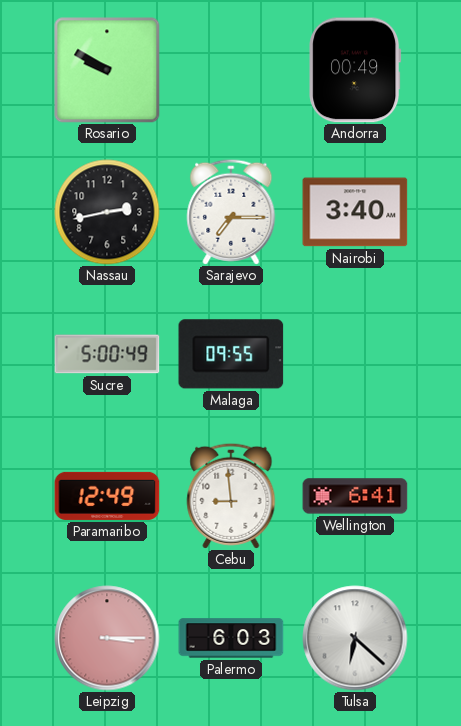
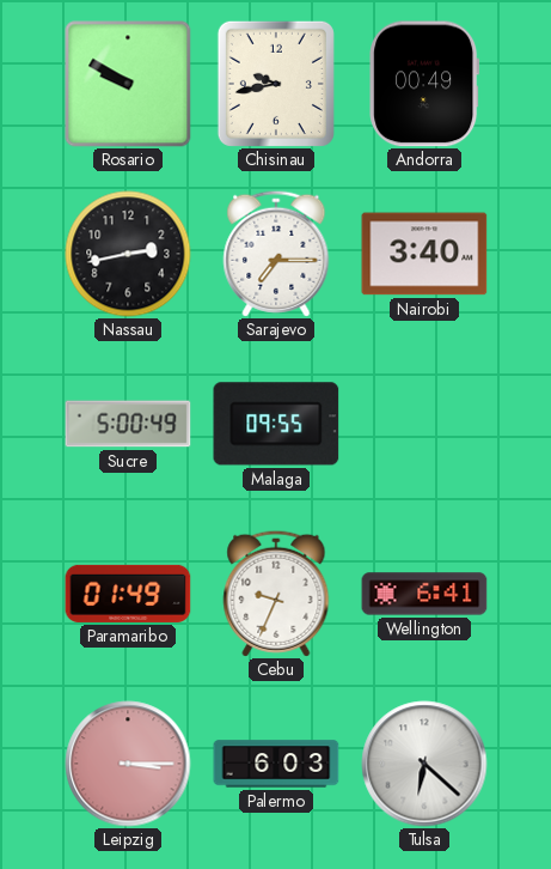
Chisinau: none -> 9:43
Paramaribo: 12:49 -> 01:49
Cebu: 8:59 -> 9:34
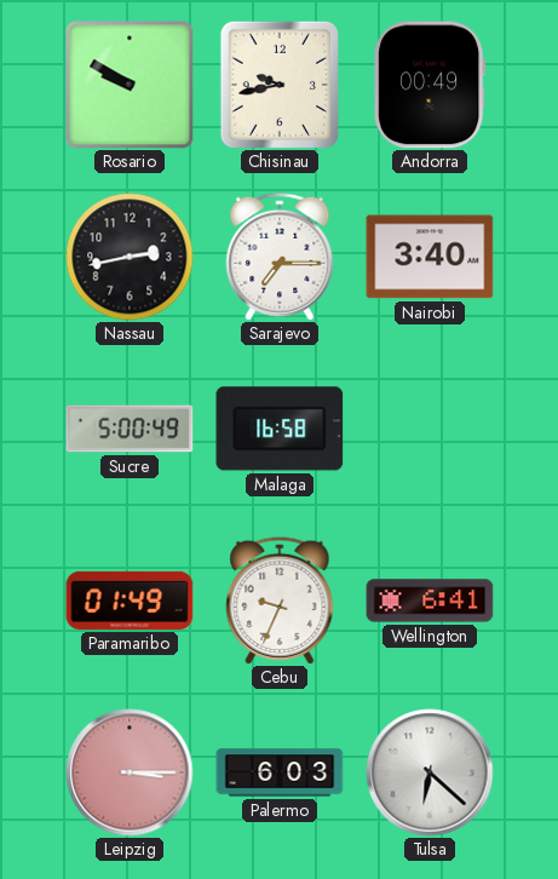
Malaga: 09:55 -> 16:58
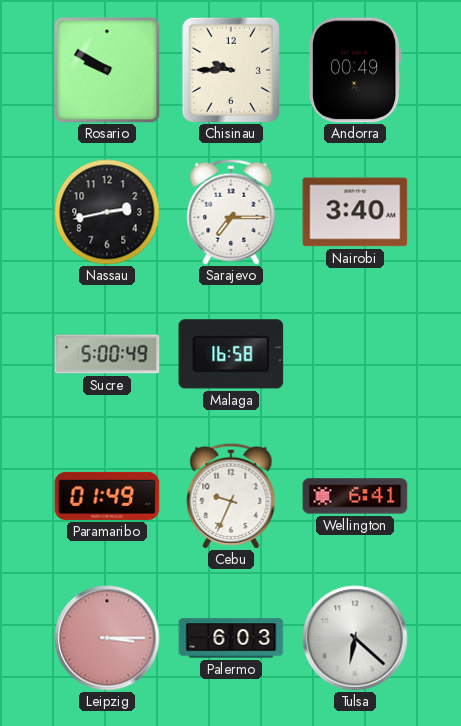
Chisinau: 9:43 -> 9:45
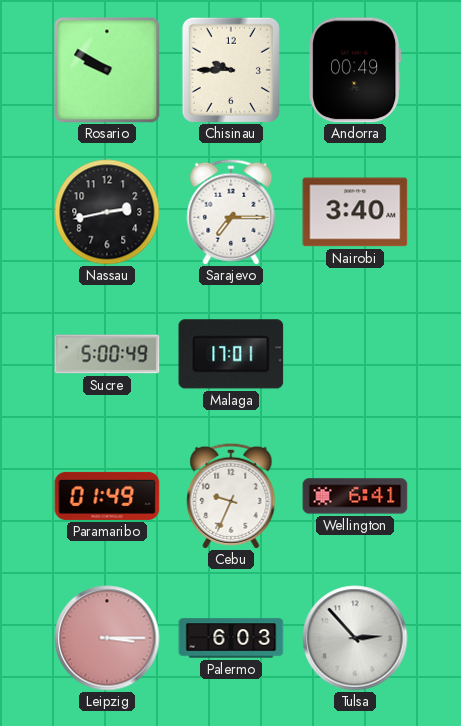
Malaga: 16:58 -> 17:01
Tulsa: 6:22 -> 2:53
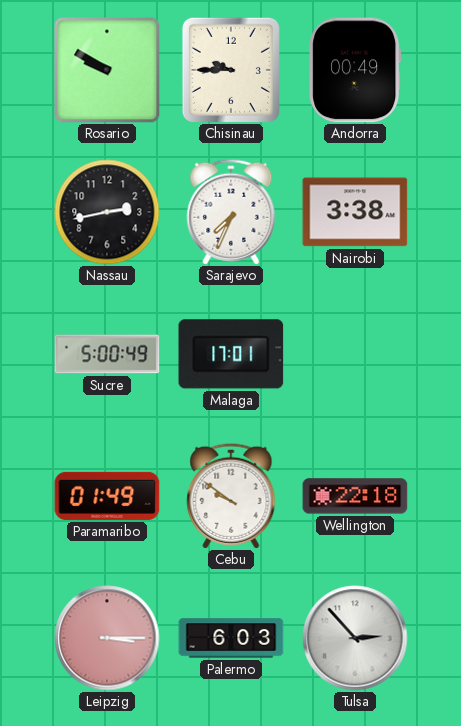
Sarajevo: 7:15 -> 7:34
Nairobi: 3:40 -> 3:38
Cebu: 9:34 -> 9:51
Wellington: 6:41 -> 22:18
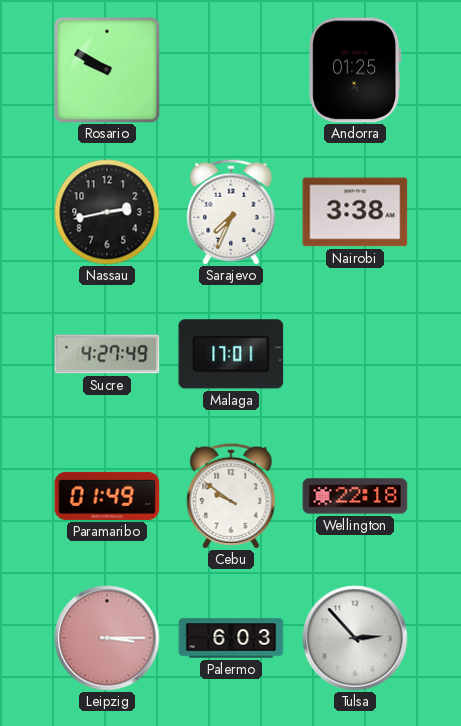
Chisinau: 9:45 -> none
Andorra: 00:49 -> 01:25
Sucre: 5:00 -> 4:27
